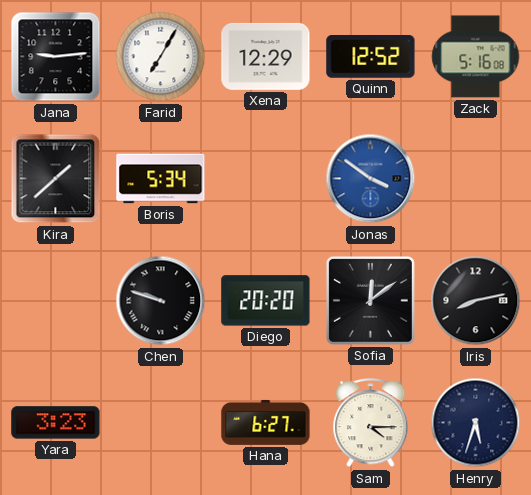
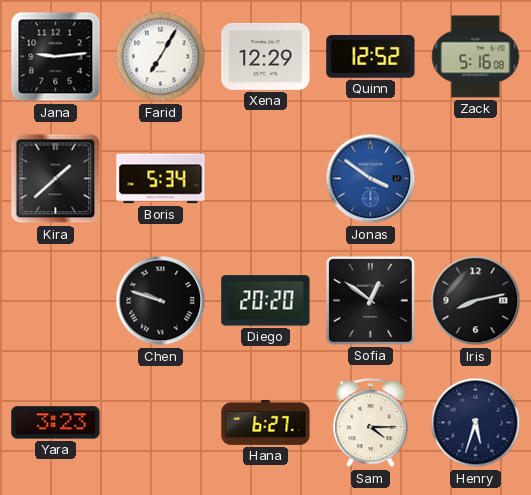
Sofia: 12:09 -> 12:51
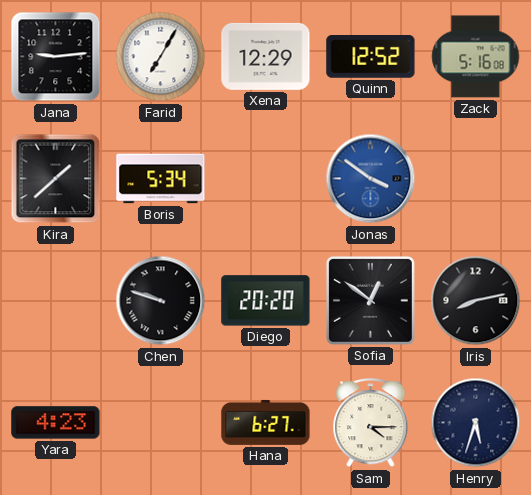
Yara: 3:23 -> 4:23
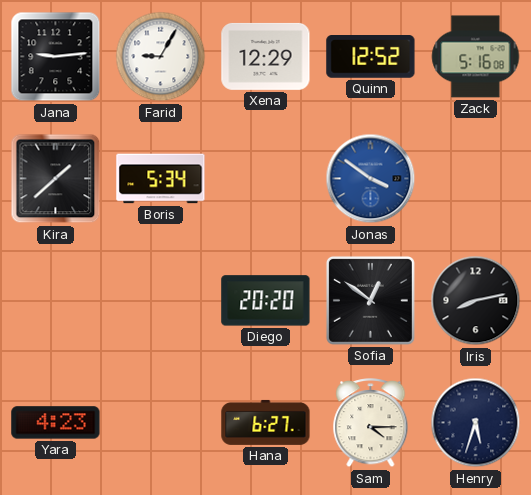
Farid: 7:05 -> 9:05
Chen: 9:48 -> none
